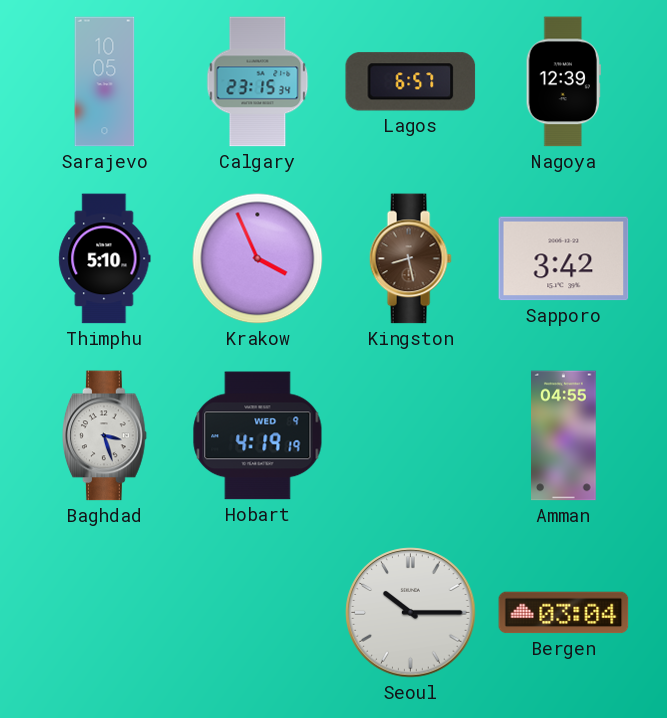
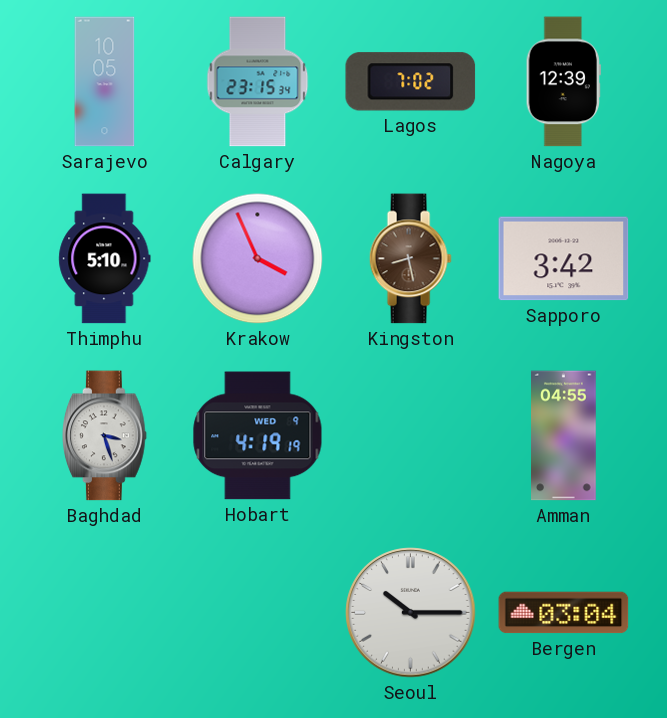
Lagos: 6:57 -> 7:02
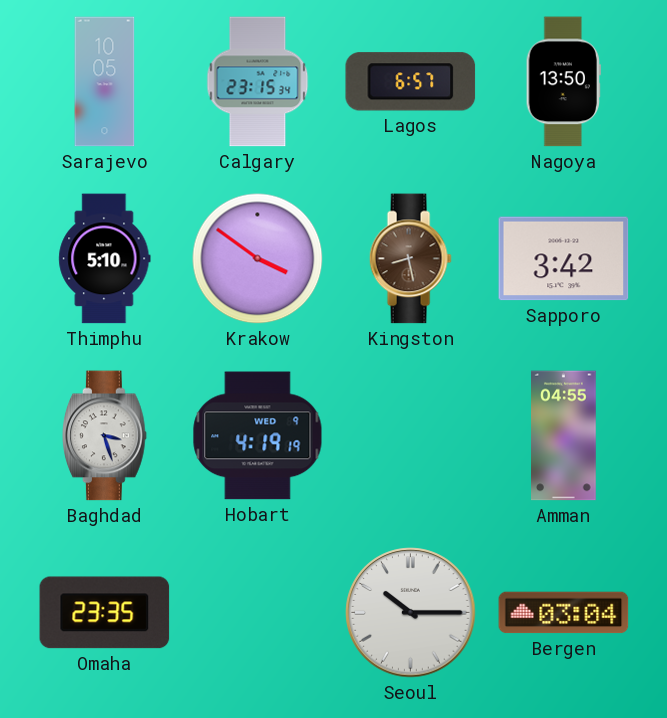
Lagos: 7:02 -> 6:57
Nagoya: 12:39 -> 13:50
Krakow: 3:56 -> 3:51
Omaha: none -> 23:35
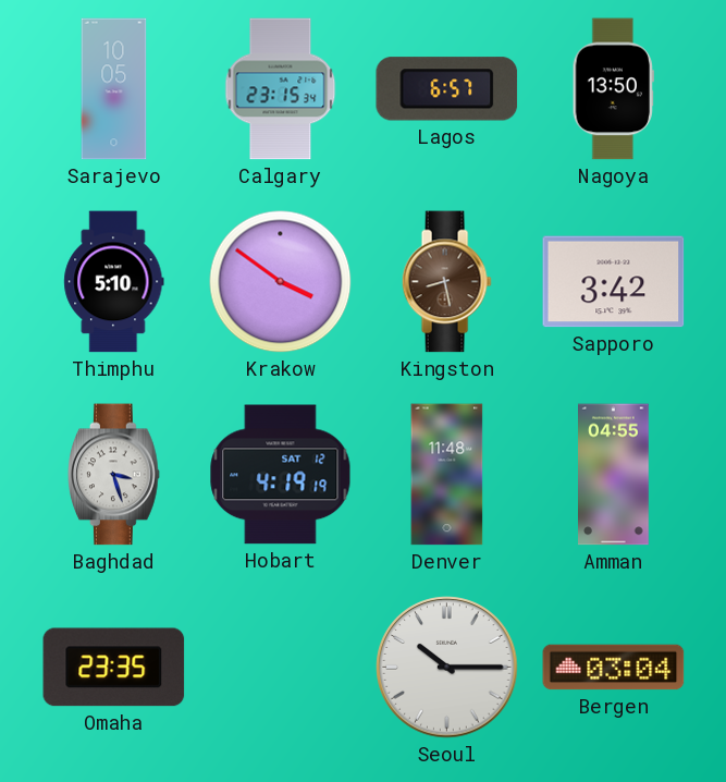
Hobart date: WED 9 -> SAT 12
Denver: none -> 11:48
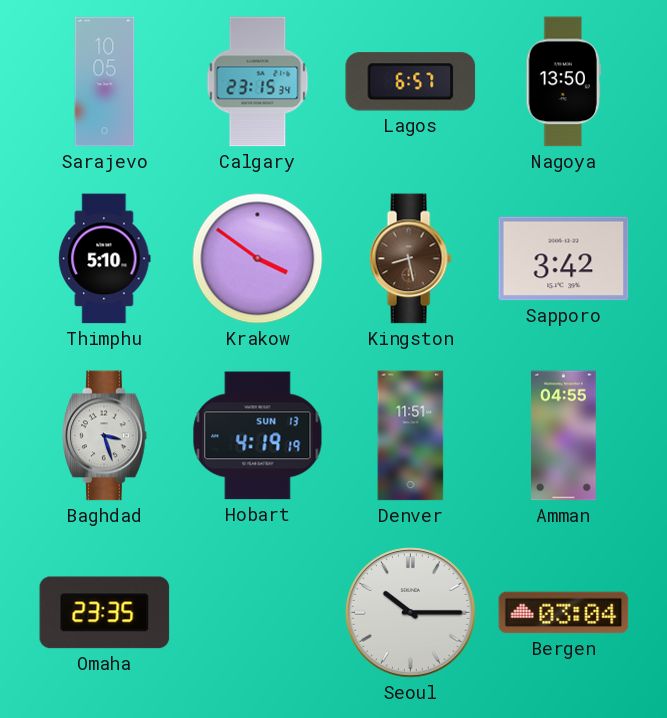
Hobart date: SAT 12 -> SUN 13
Denver: 11:48 -> 11:51
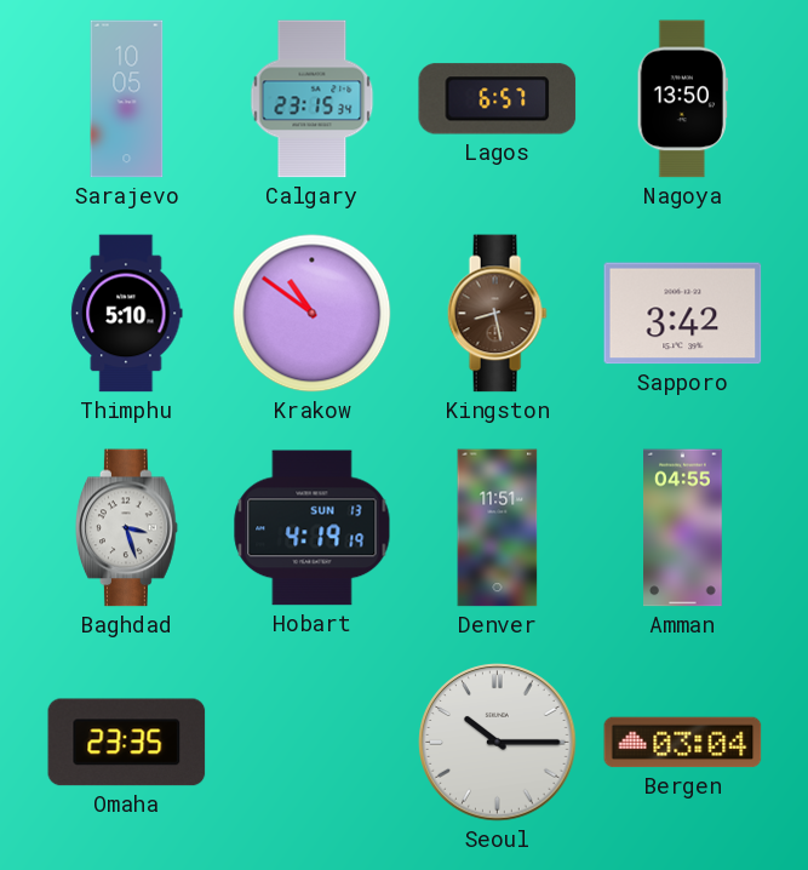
Krakow: 3:51 -> 10:51
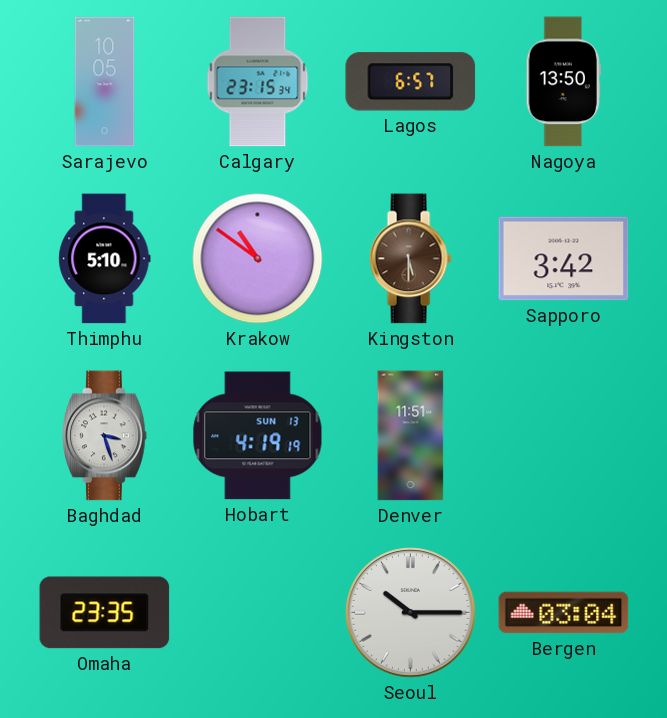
Kingston: 8:28 -> 5:30
Amman: 04:55 -> none
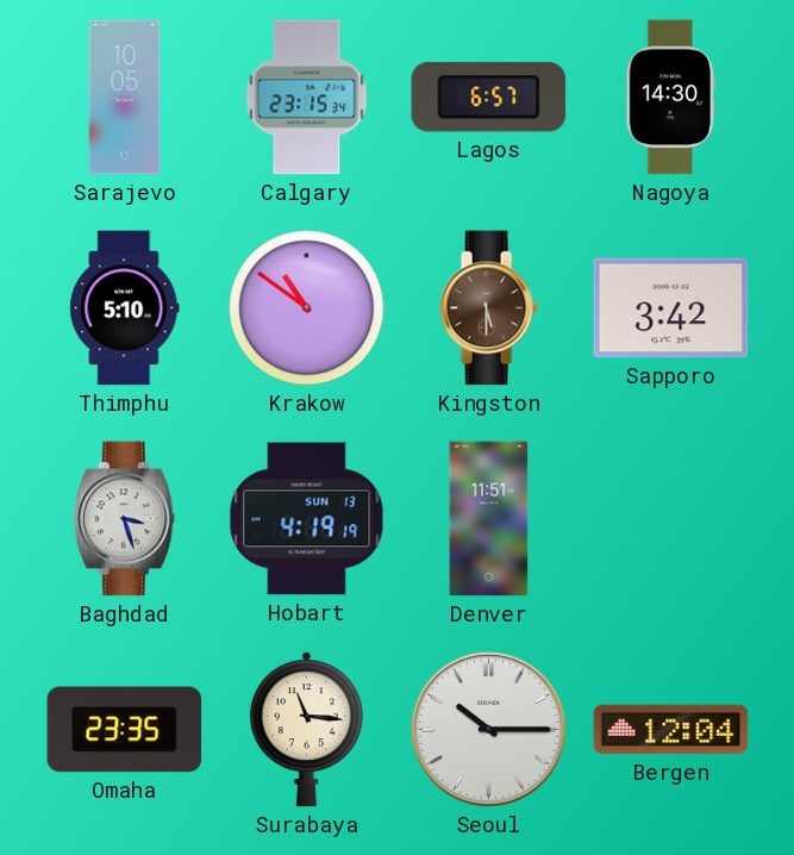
Nagoya: 13:50 -> 14:30
Surabaya: none -> 11:16
Bergen: 03:04 -> 12:04
